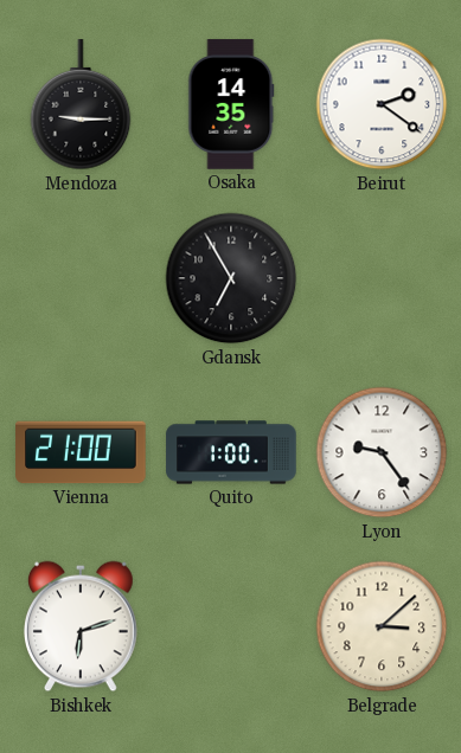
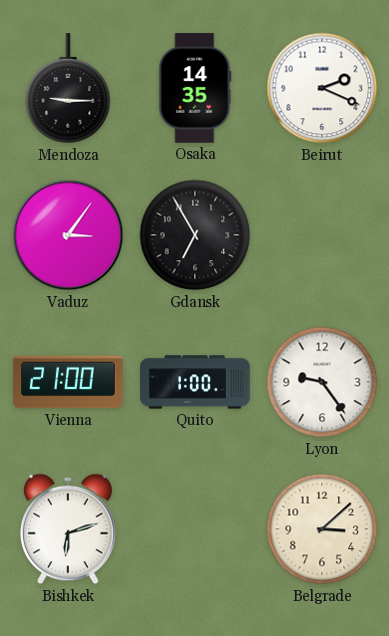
Beirut: 2:21 -> 2:19
Vaduz: none -> 3:06
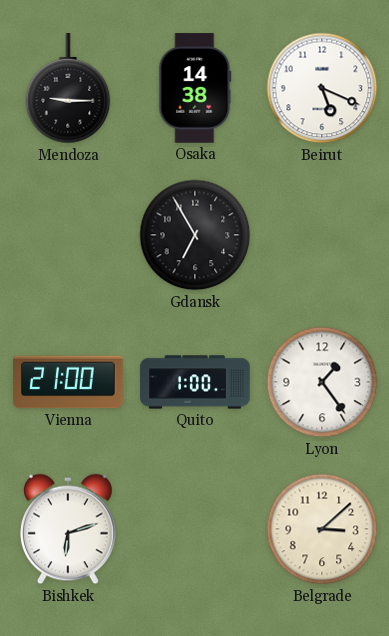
Osaka: 14:35 -> 14:38
Beirut: 2:19 -> 5:19
Vaduz: 3:06 -> none
Lyon: 9:24 -> 1:24
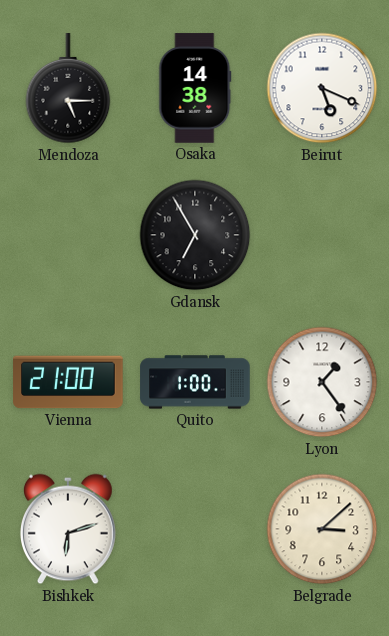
Mendoza: 9:15 -> 5:15
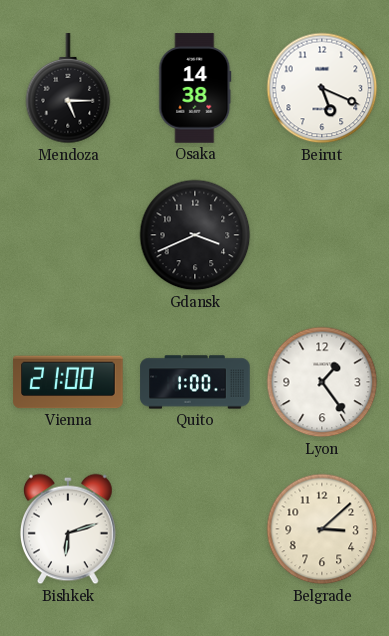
Gdansk: 6:55 -> 3:41
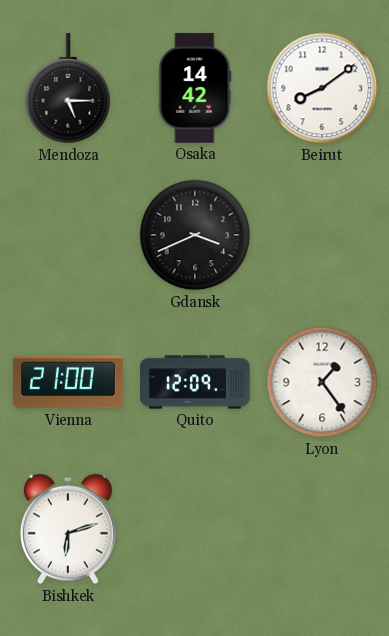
Osaka: 14:38 -> 14:42
Beirut: 5:19 -> 8:09
Quito: 1:00 -> 12:09
Belgrade: 3:08 -> none
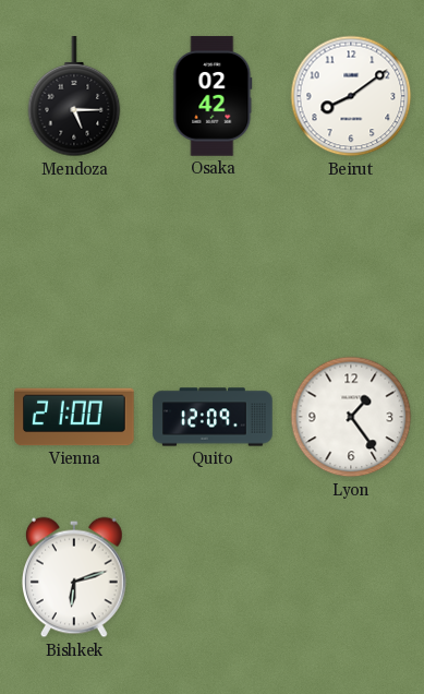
Osaka: 14:42 -> 02:42
Gdansk: 3:41 -> none
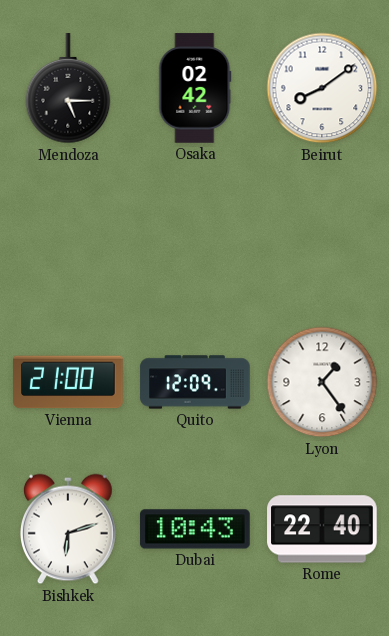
Dubai: none -> 10:43
Rome: none -> 22:40
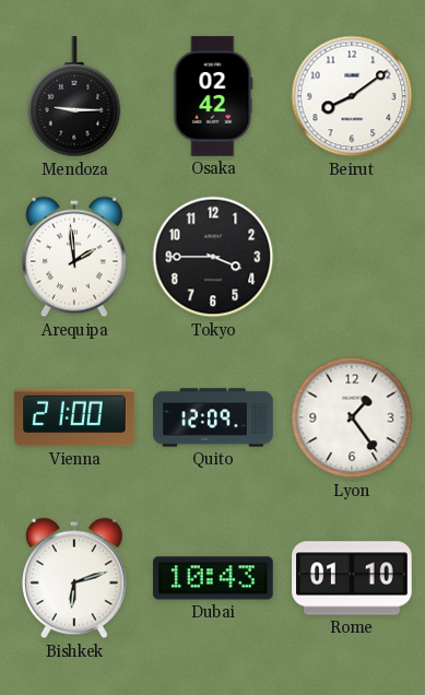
Mendoza: 5:15 -> 9:15
Arequipa: none -> 1:59
Tokyo: none -> 3:45
Rome: 22:40 -> 01:10
